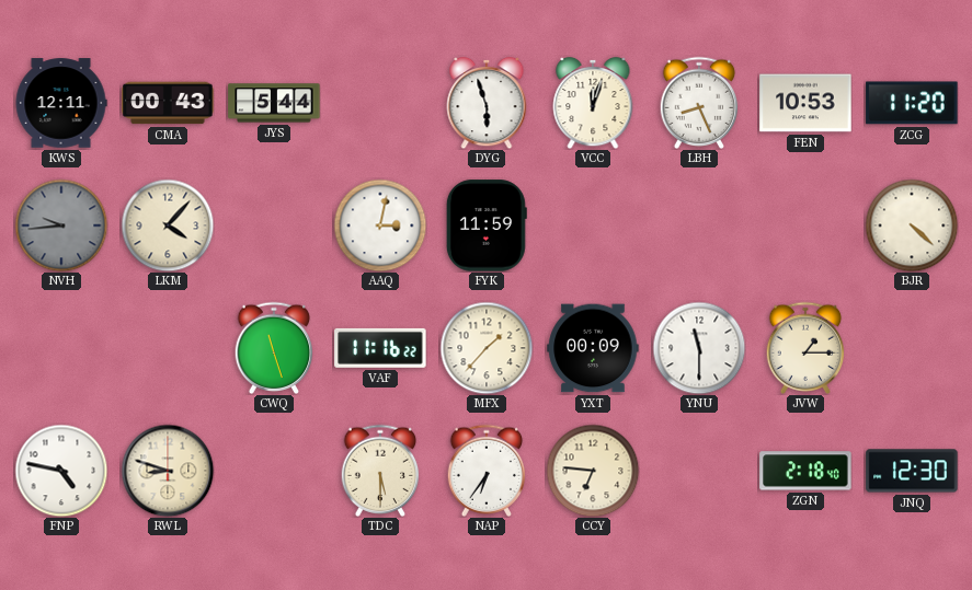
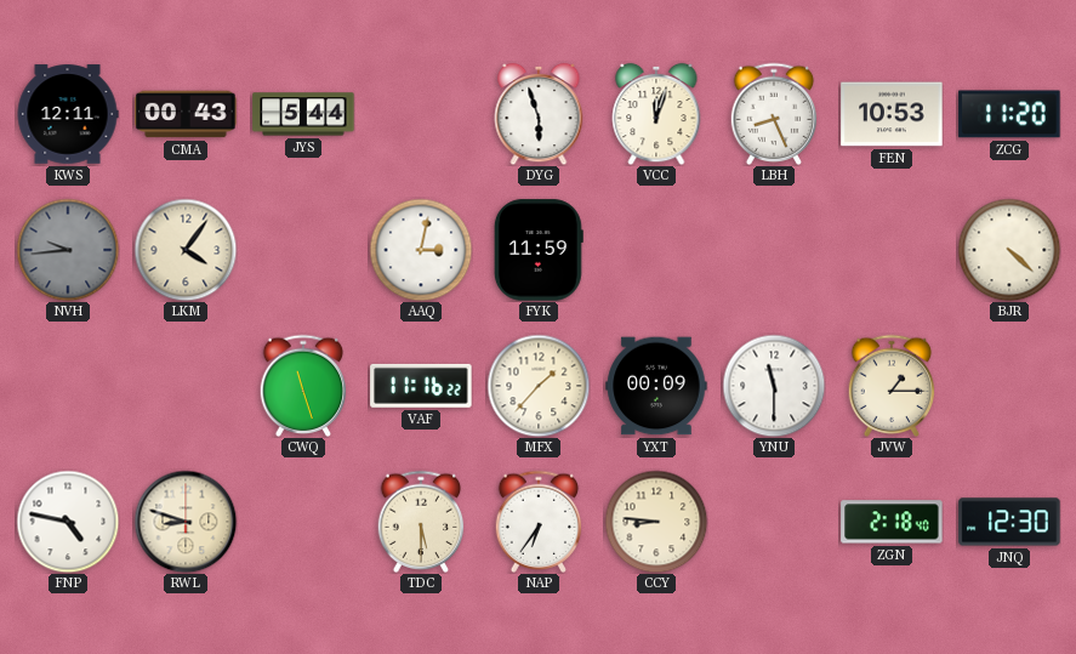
LKM: 4:07 -> 4:06
CCY: 6:46 -> 8:46
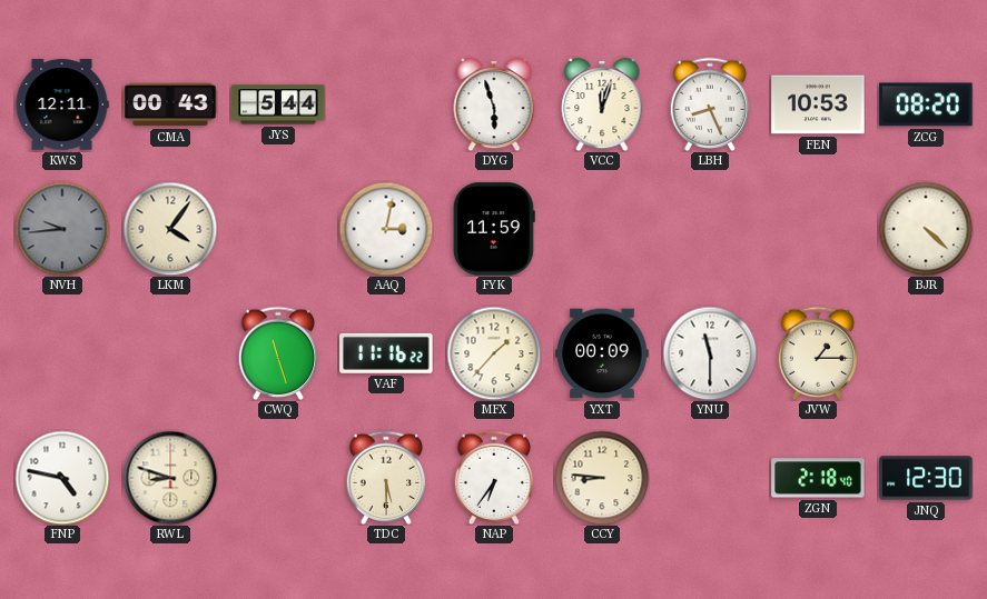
ZCG: 11:20 -> 08:20
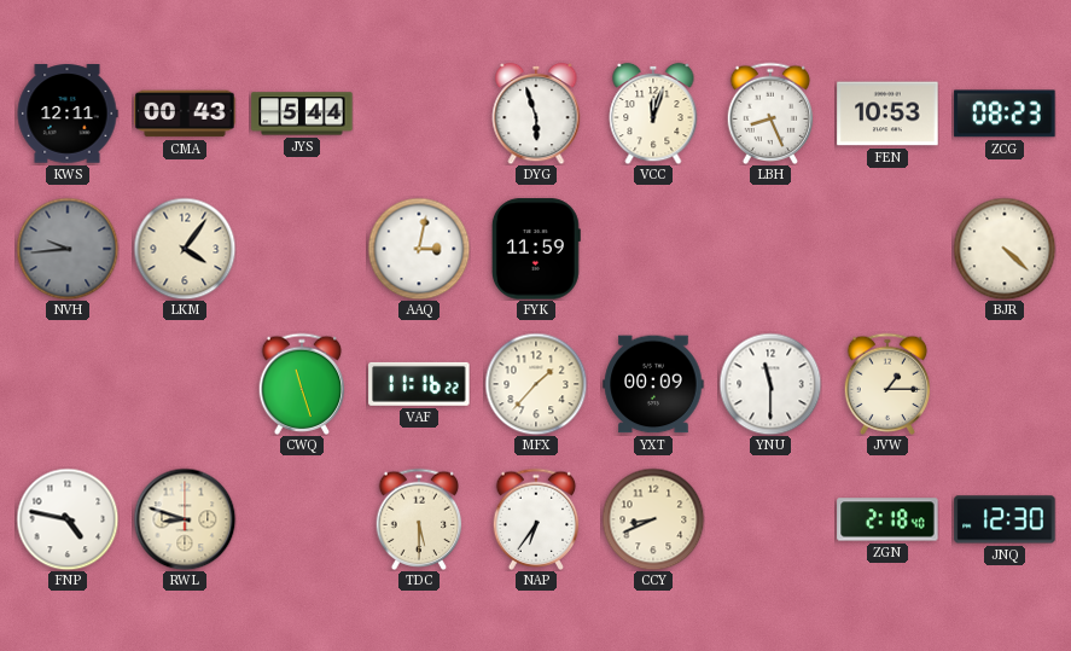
ZCG: 08:20 -> 08:23
CCY: 8:46 -> 8:41
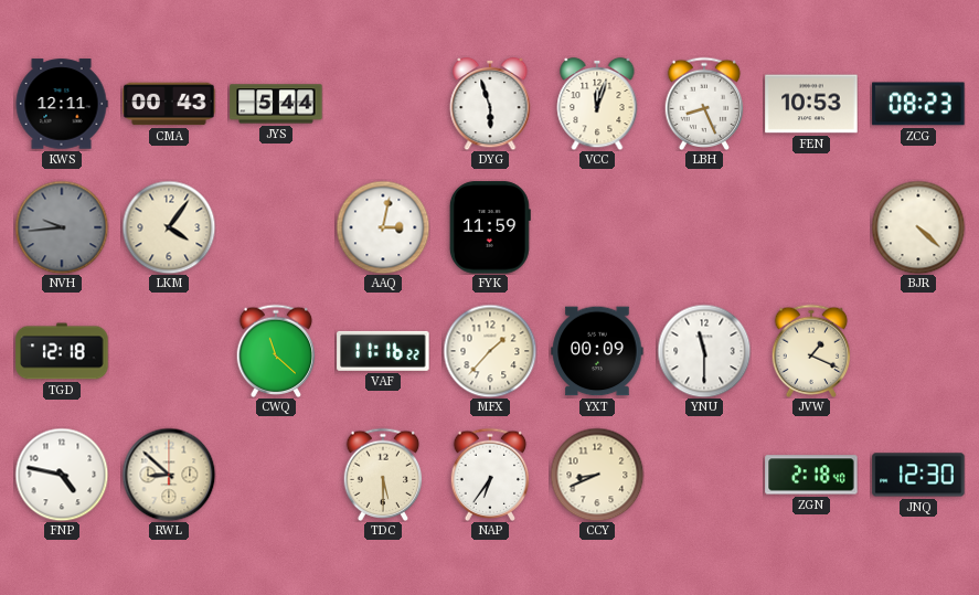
TGD: none -> 12:18
CWQ: 11:27 -> 11:22
JVW: 1:15 -> 1:19
RWL: 8:48 -> 8:52
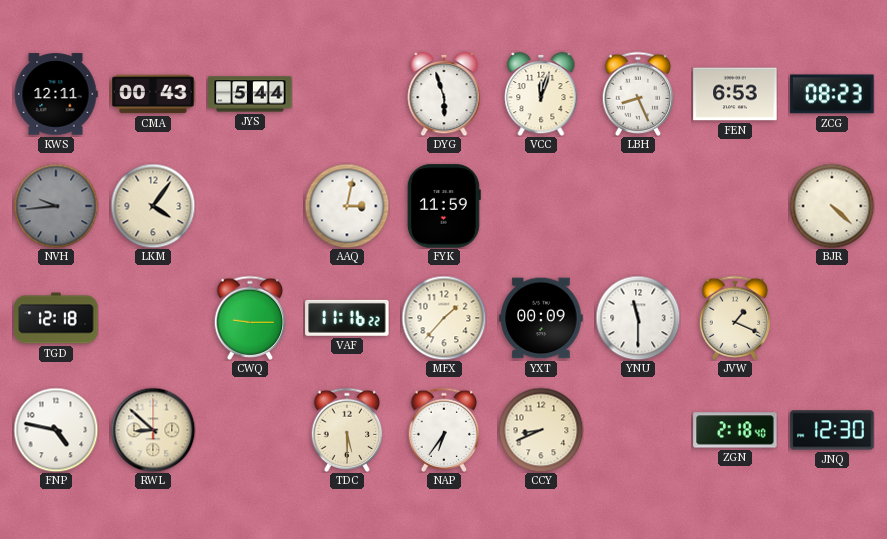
FEN: 10:53 -> 6:53
CWQ: 11:22 -> 9:15
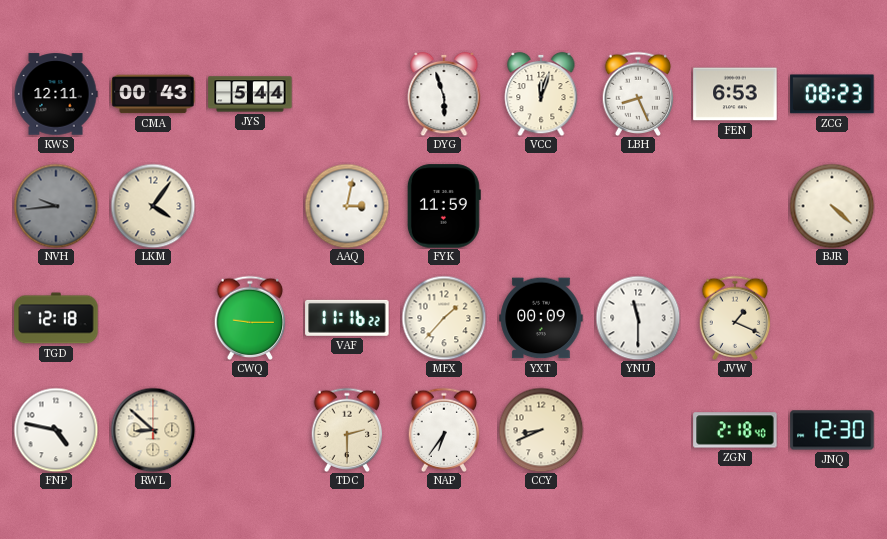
TDC: 5:30 -> 2:30
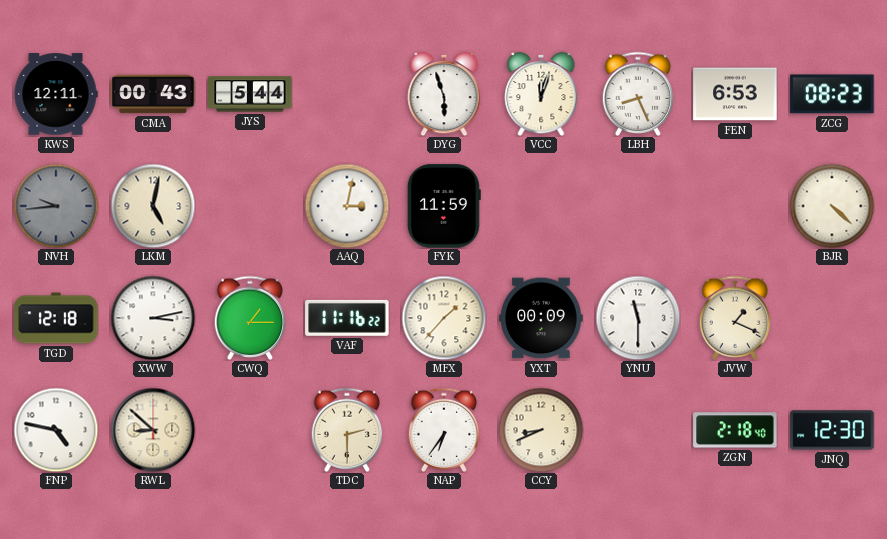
LKM: 4:06 -> 5:02
XWW: none -> 3:13
CWQ: 9:15 -> 1:15
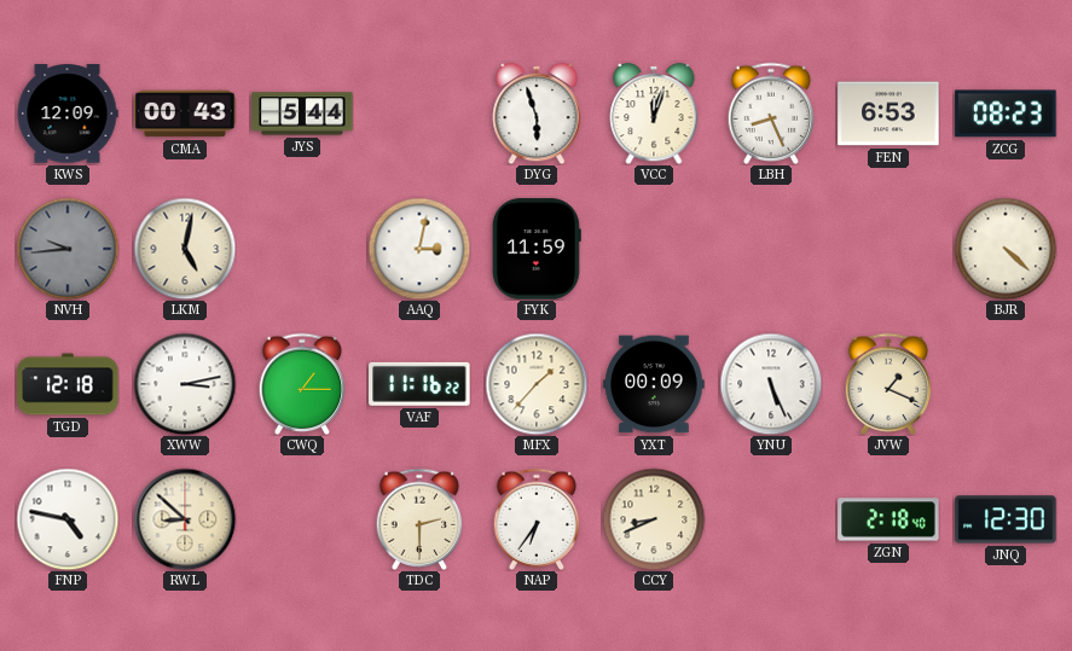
KWS: 12:11 -> 12:09
YNU: 11:30 -> 5:26
